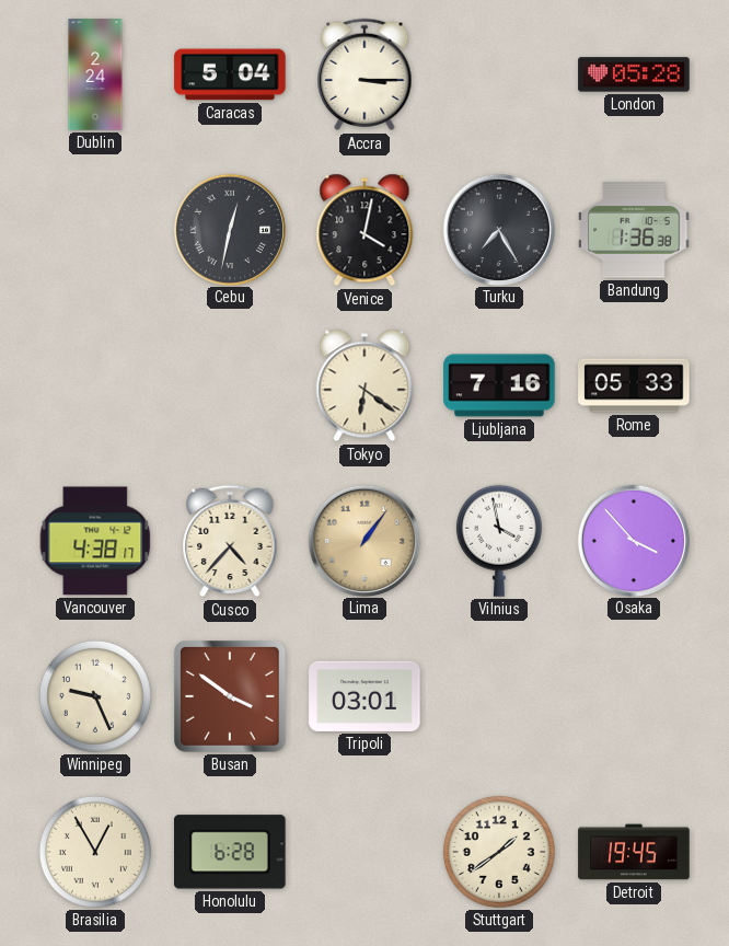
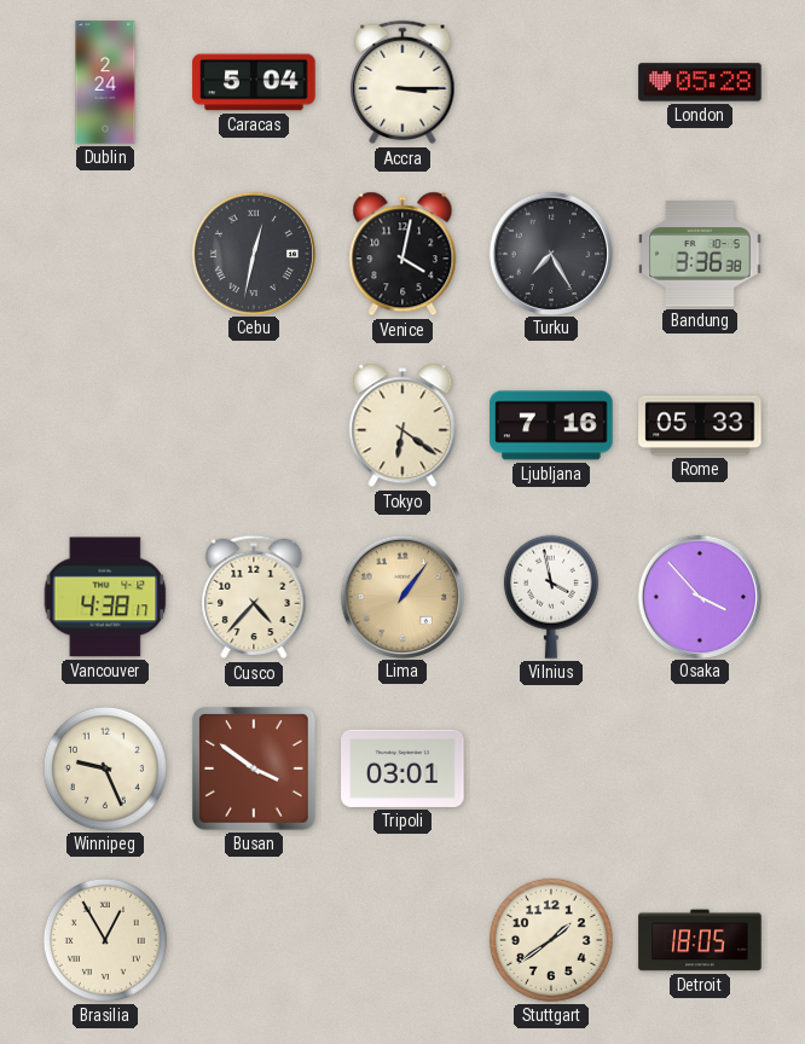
Bandung: 1:36 -> 3:36
Honolulu: 6:28 -> none
Detroit: 19:45 -> 18:05
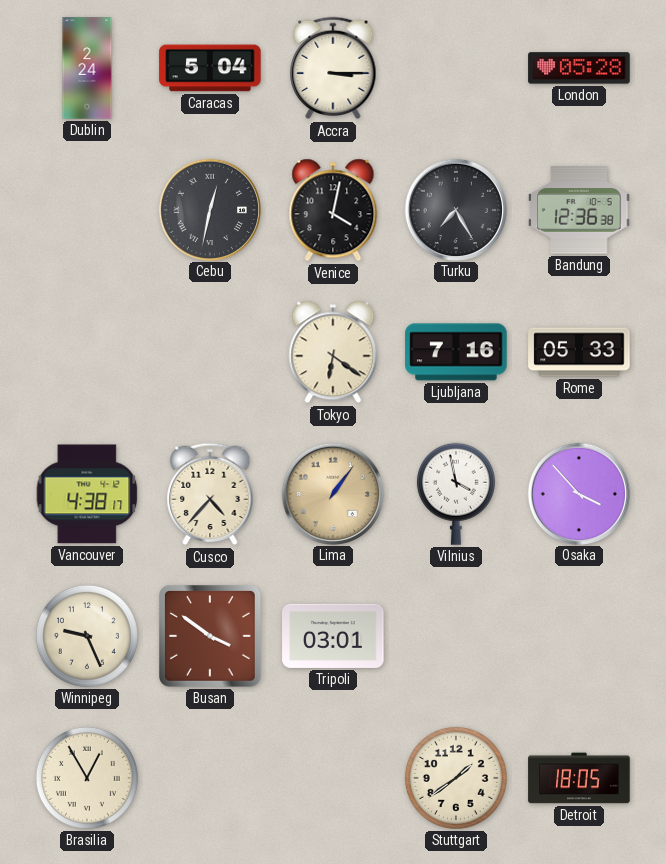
Bandung: 3:36 -> 12:36
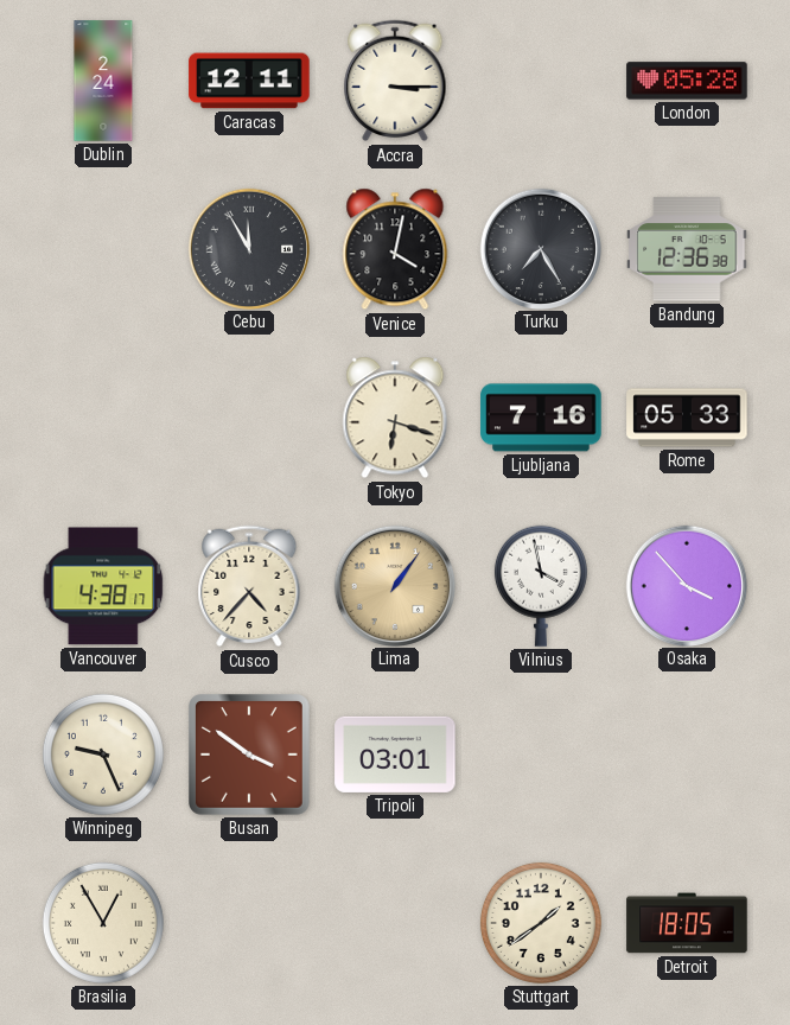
Caracas: 5:04 -> 12:11
Cebu: 12:32 -> 11:55
Tokyo: 6:21 -> 6:18
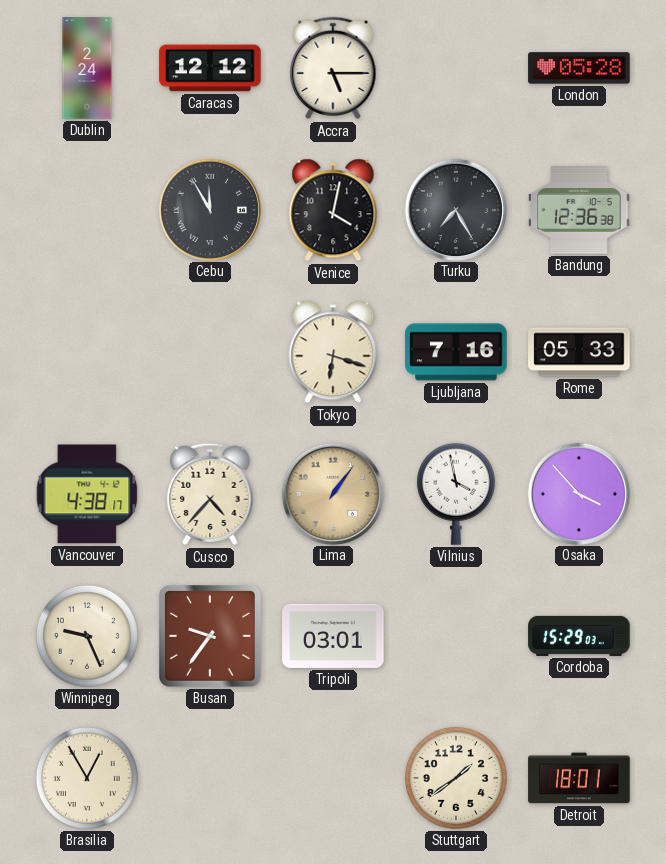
Caracas: 12:11 -> 12:12
Accra: 3:15 -> 5:15
Busan: 3:51 -> 9:36
Cordoba: none -> 15:29
Detroit: 18:05 -> 18:01
